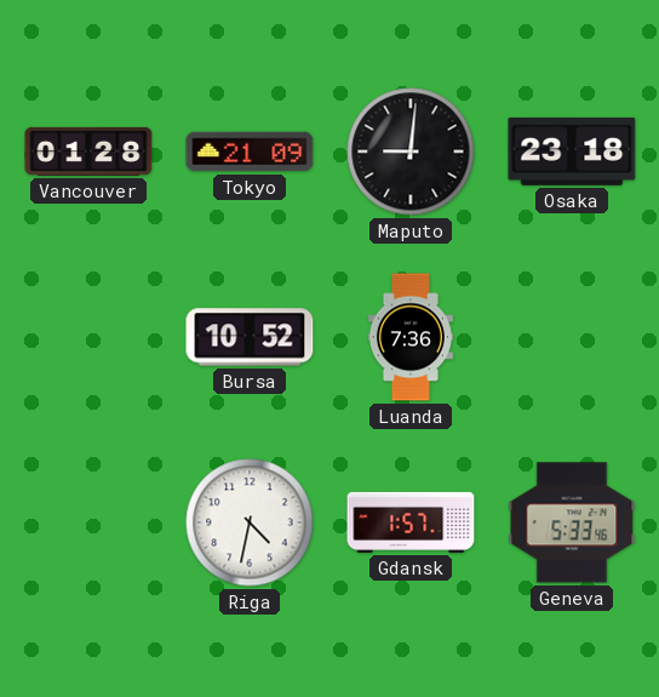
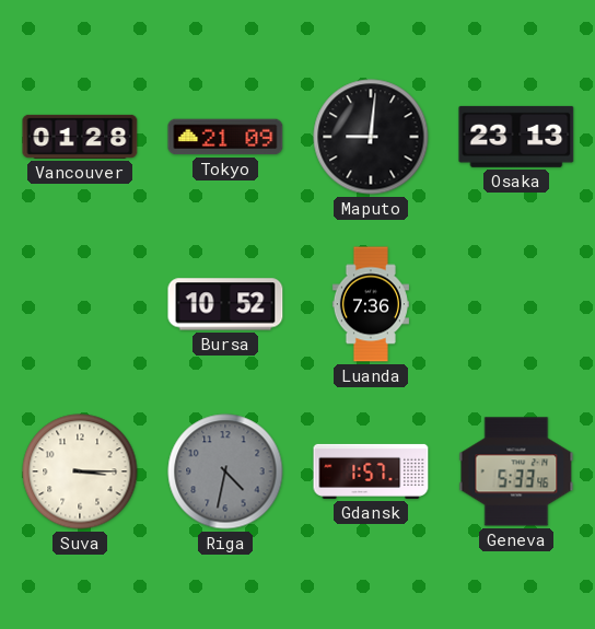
Osaka: 23:18 -> 23:13
Suva: none -> 3:15
Riga dial: white -> grey
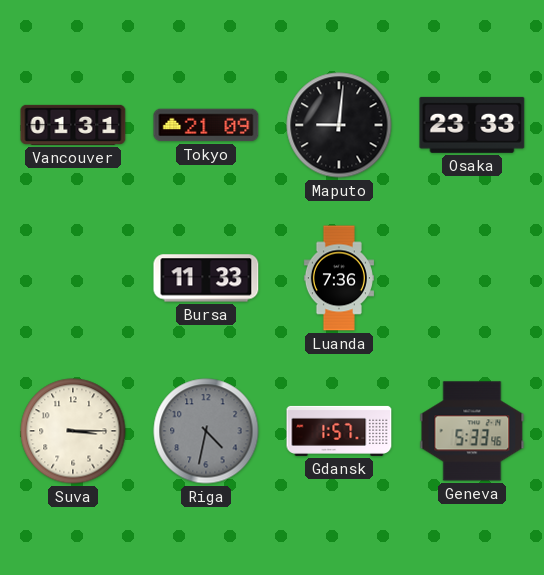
Vancouver: 01:28 -> 01:31
Osaka: 23:13 -> 23:33
Bursa: 10:52 -> 11:33
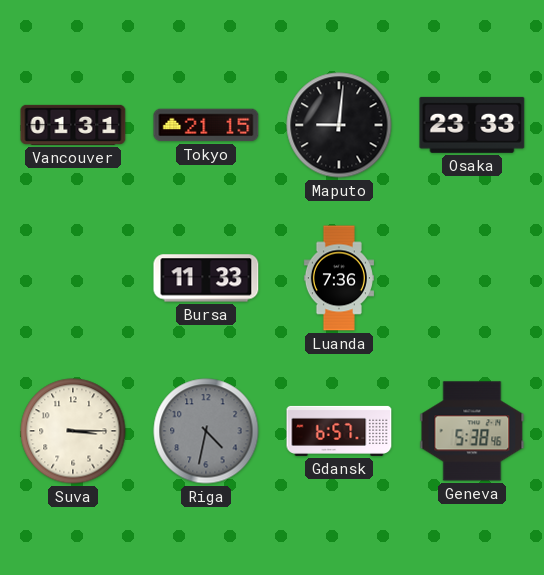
Tokyo: 21:09 -> 21:15
Gdansk: 1:57 -> 6:57
Geneva: 5:33 -> 5:38
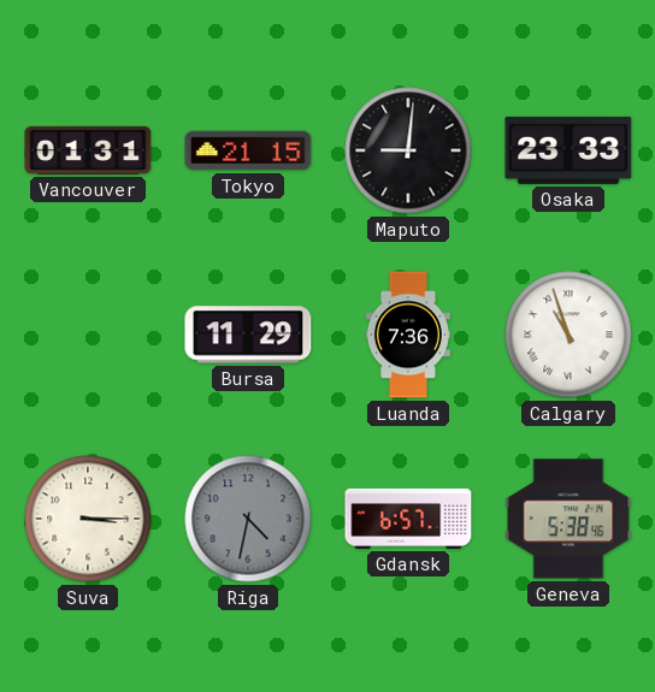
Bursa: 11:33 -> 11:29
Calgary: none -> 10:57
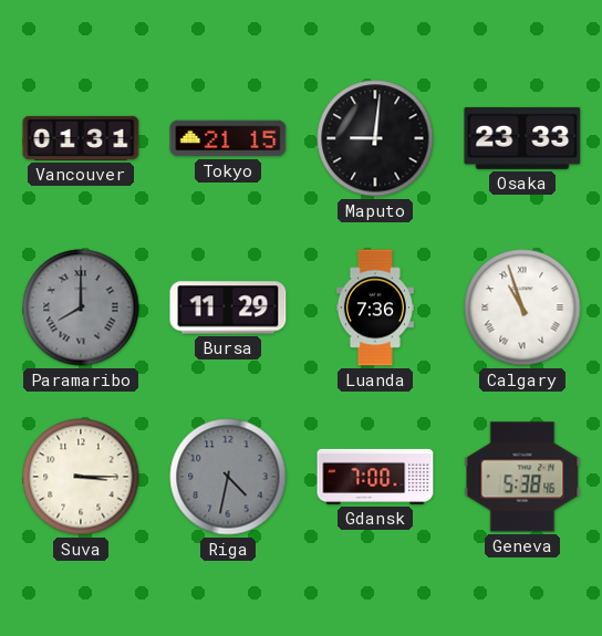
Paramaribo: none -> 8:00
Gdansk: 6:57 -> 7:00
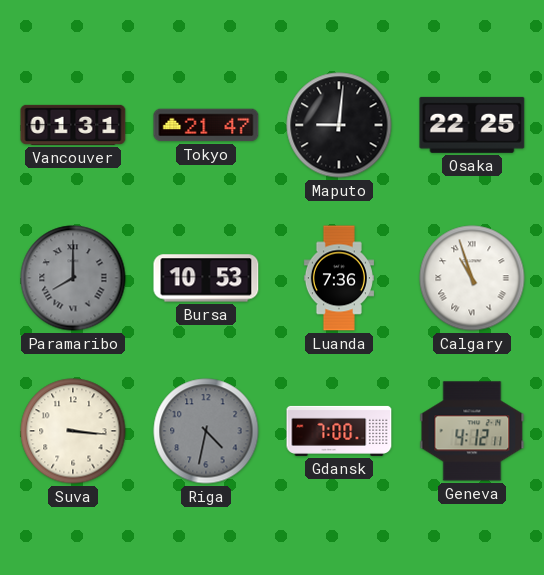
Tokyo: 21:15 -> 21:47
Osaka: 23:33 -> 22:25
Bursa: 11:29 -> 10:53
Suva: 3:15 -> 3:16
Geneva: 5:38 -> 4:12
